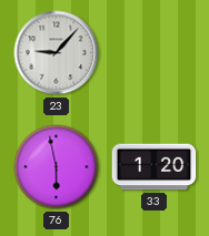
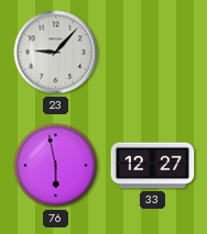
33: 1:20 -> 12:27
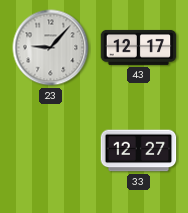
43: none -> 12:17
76: 5:58 -> none
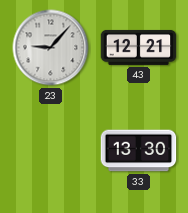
43: 12:17 -> 12:21
33: 12:27 -> 13:30
